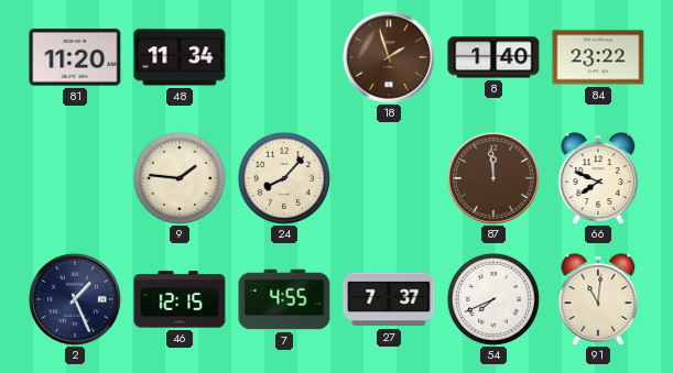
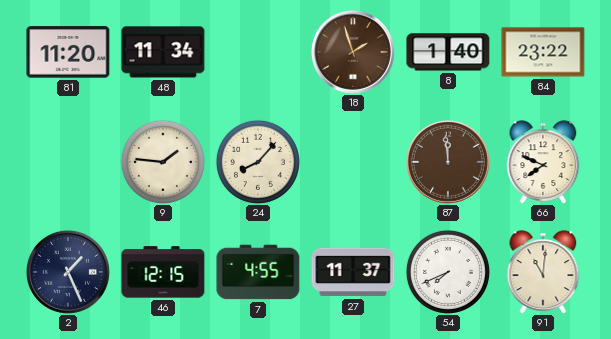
27: 7:37 -> 11:37
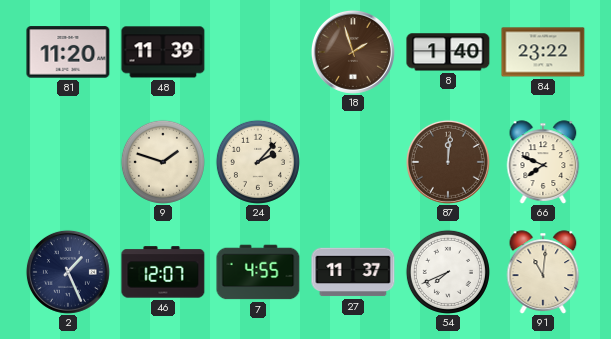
48: 11:34 -> 11:39
9: 1:46 -> 1:48
24: 8:07 -> 2:07
87: 11:59 -> 12:01
46: 12:15 -> 12:07
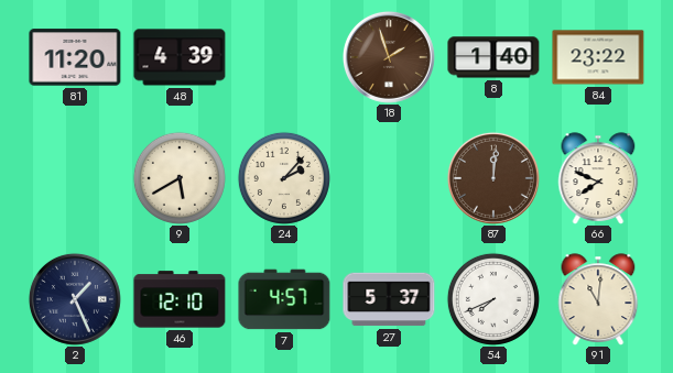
48: 11:39 -> 4:39
9: 1:48 -> 5:40
46: 12:07 -> 12:10
7: 4:55 -> 4:57
27: 11:37 -> 5:37
